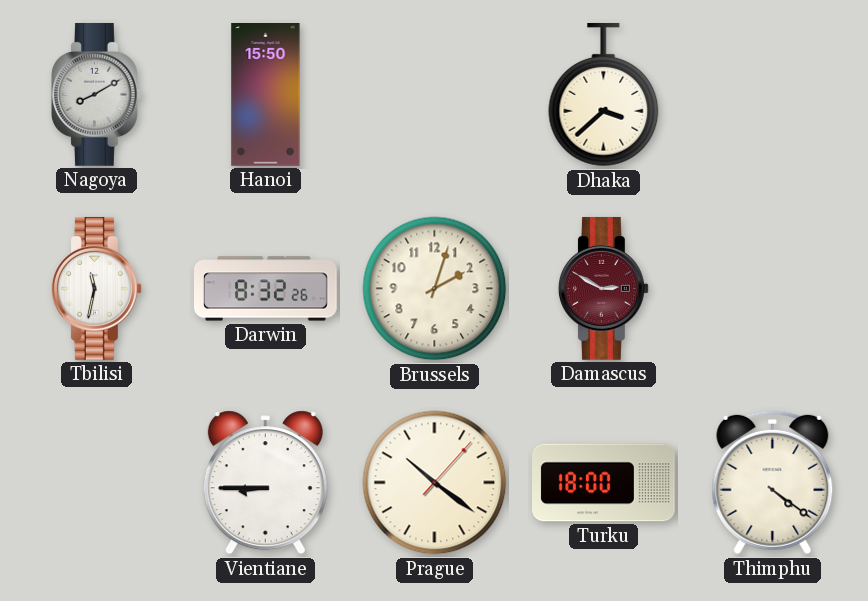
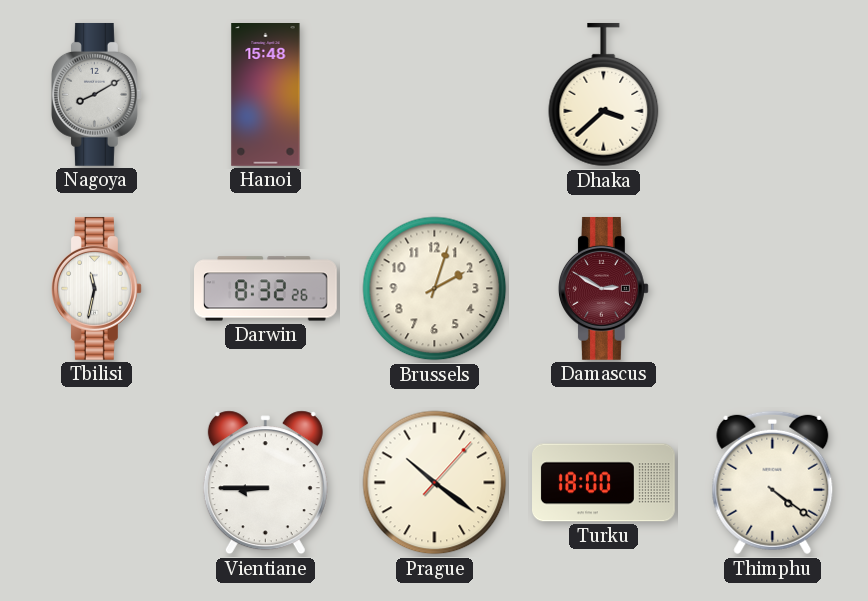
Hanoi: 15:50 -> 15:48
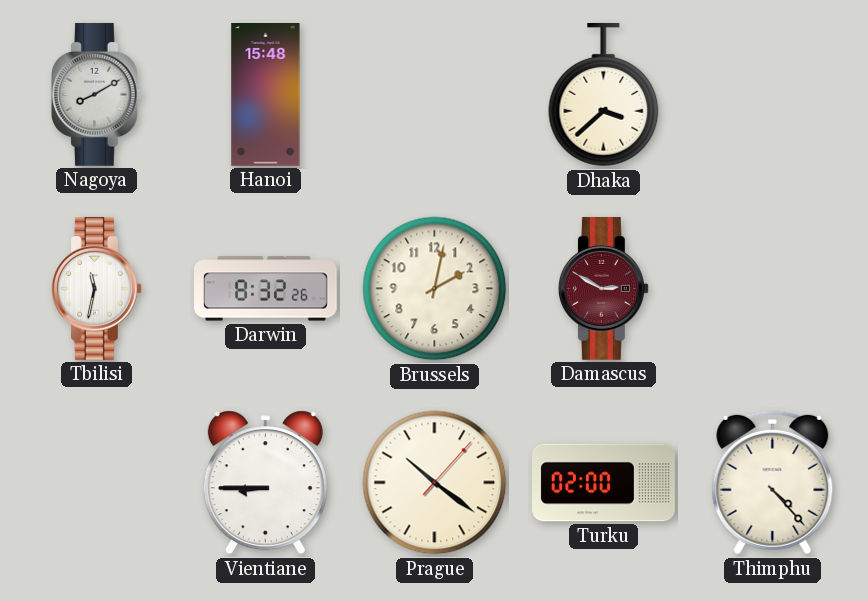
Brussels: 2:03 -> 2:02
Turku: 18:00 -> 02:00
Thimphu: 4:21 -> 4:23
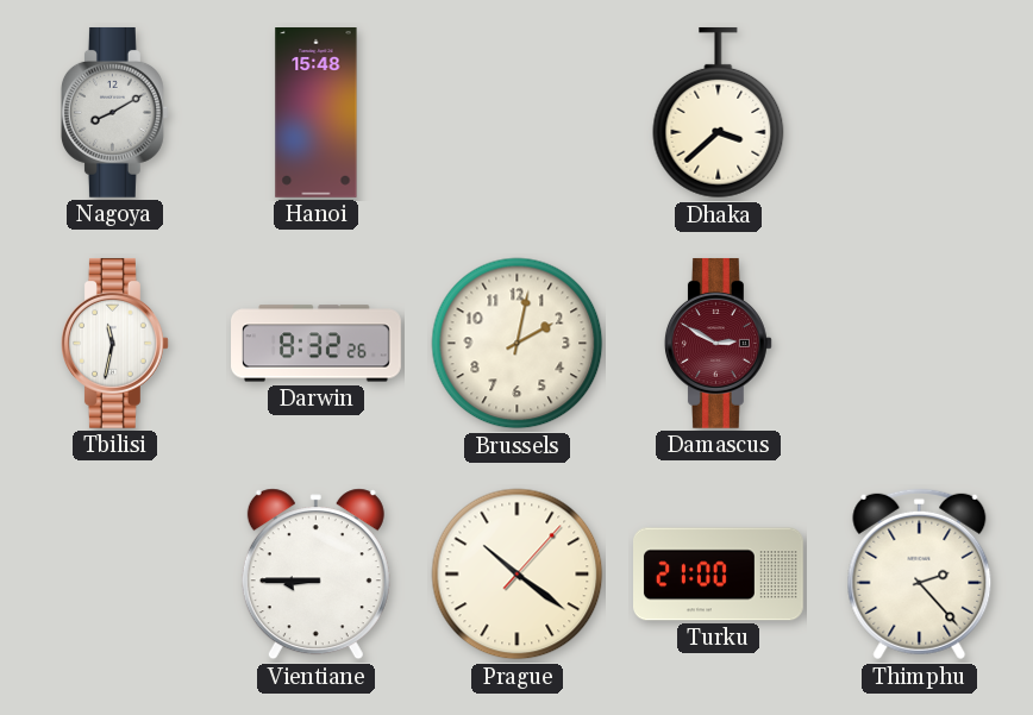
Turku: 02:00 -> 21:00
Thimphu: 4:23 -> 2:23
